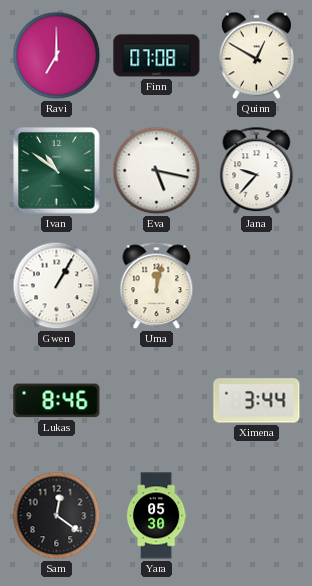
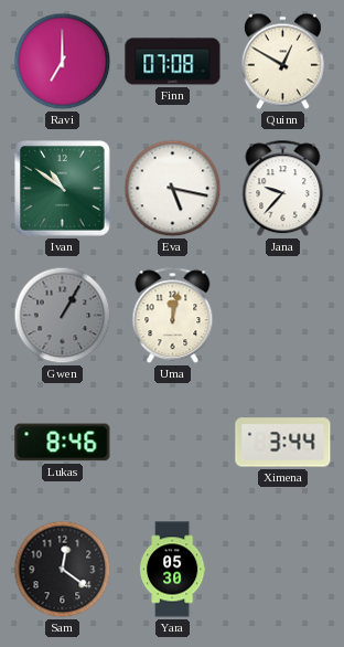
Gwen dial: white -> grey
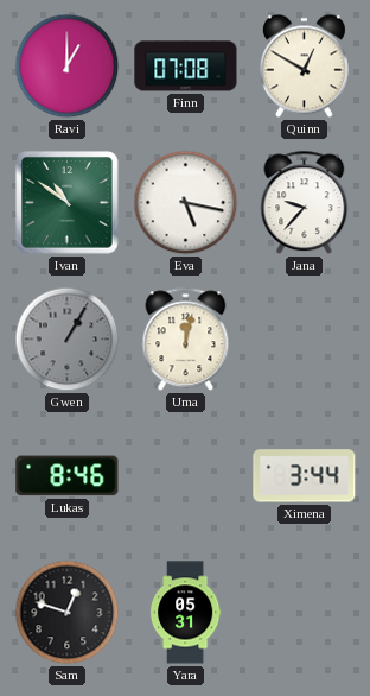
Ravi: 7:00 -> 1:00
Sam: 12:21 -> 12:48
Yara: 05:30 -> 05:31
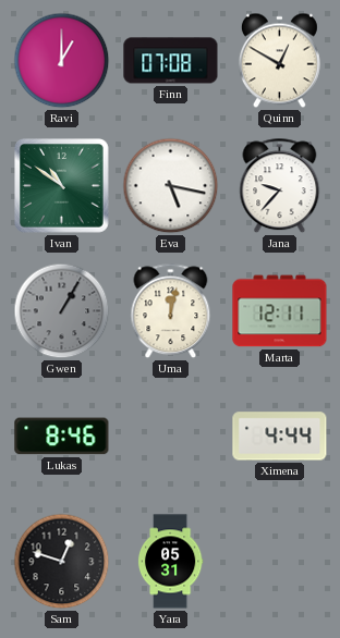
Marta: none -> 12:11
Ximena: 3:44 -> 4:44
